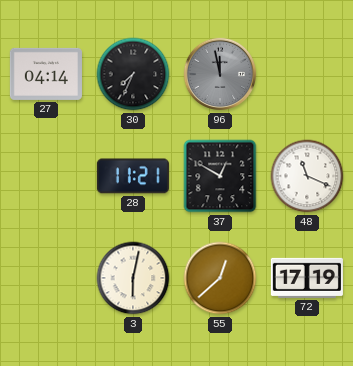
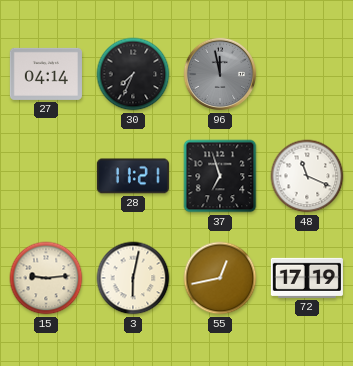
37: 12:50 -> 6:57
15: none -> 9:14
55: 12:38 -> 12:43
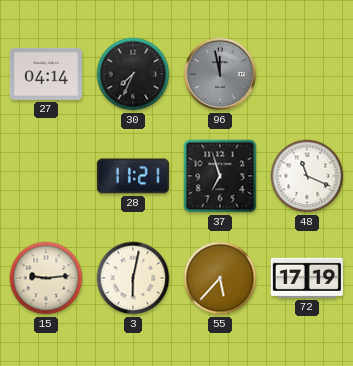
55: 12:43 -> 5:37
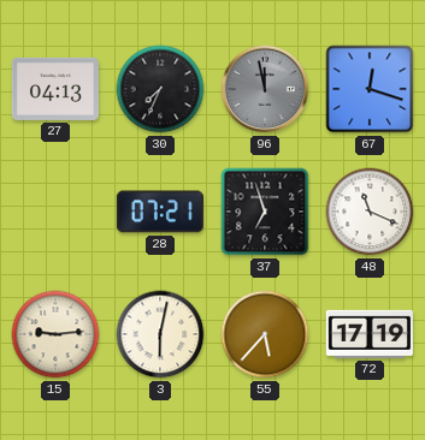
27: 04:14 -> 04:13
67: none -> 12:18
28: 11:21 -> 07:21
